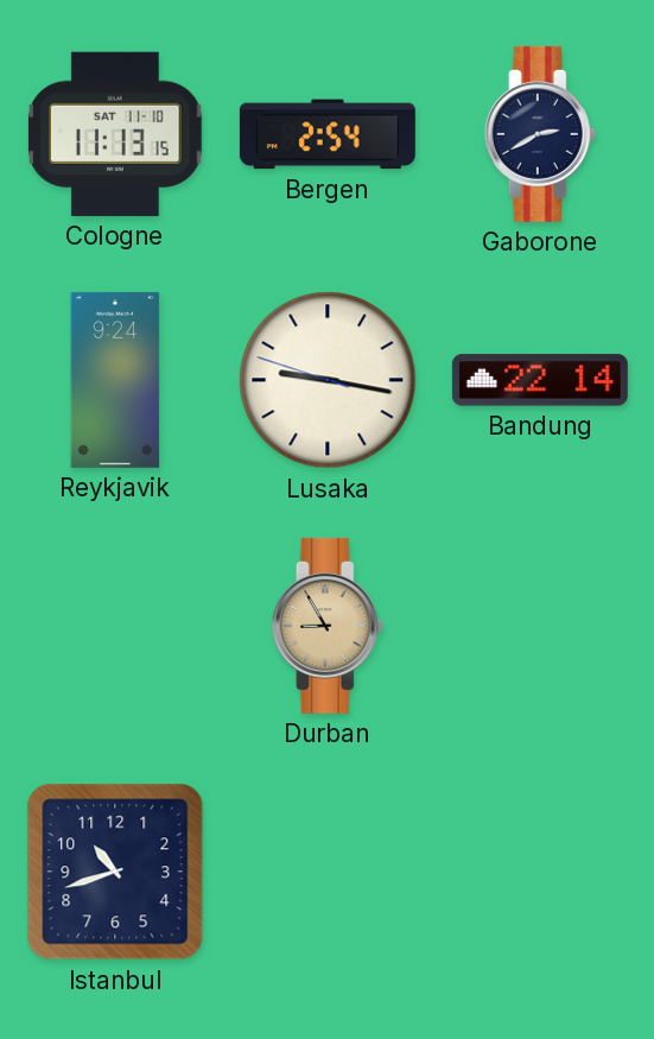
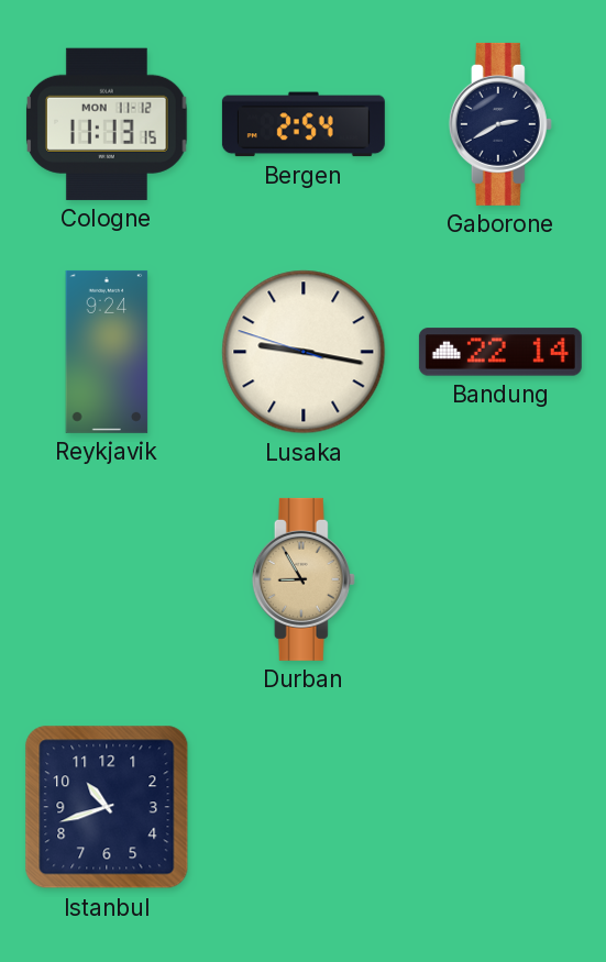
Cologne date: SAT 11-10 -> MON 11-12
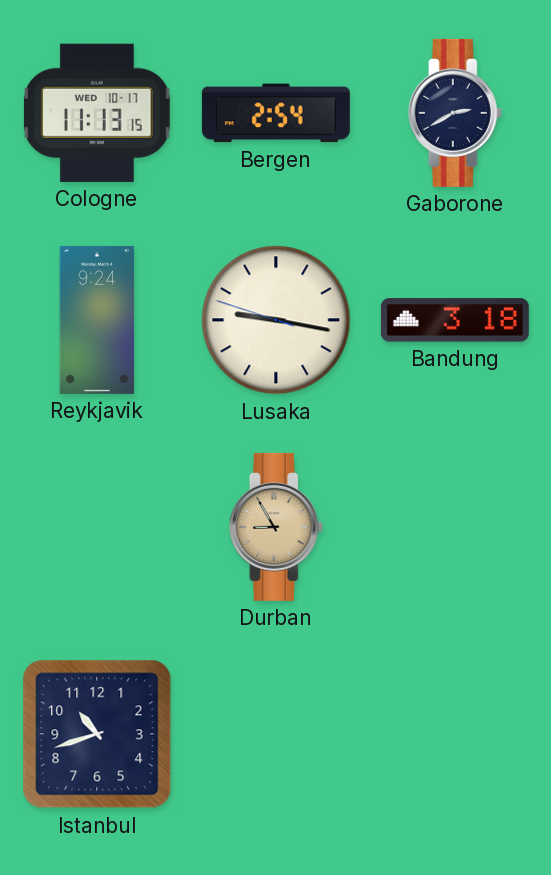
Cologne date: MON 11-12 -> WED 10-17
Bandung: 22:14 -> 3:18
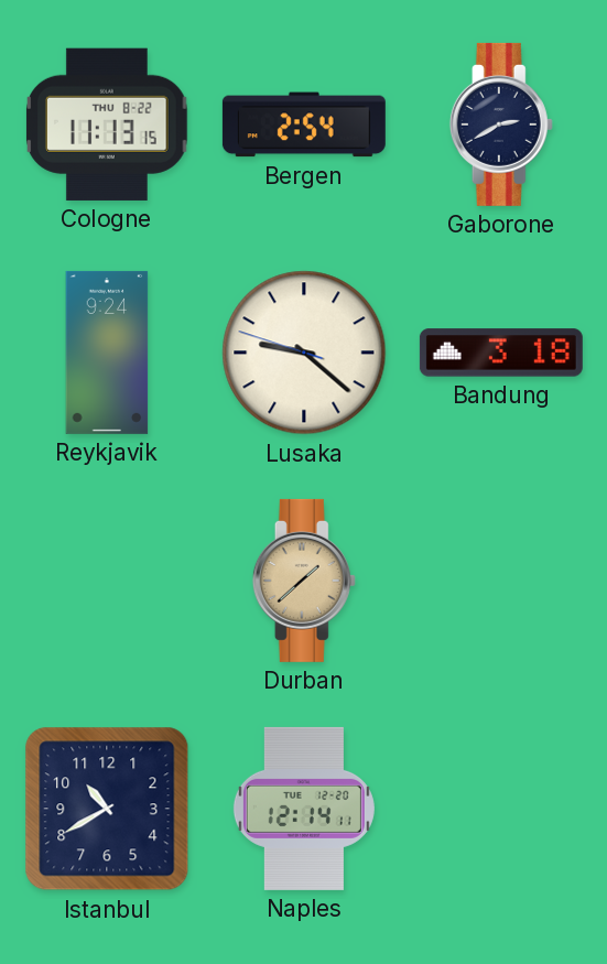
Cologne date: WED 10-17 -> THU 8-22
Lusaka: 9:16 -> 9:21
Durban: 8:55 -> 1:38
Istanbul: 10:42 -> 10:40
Naples: none -> 12:14
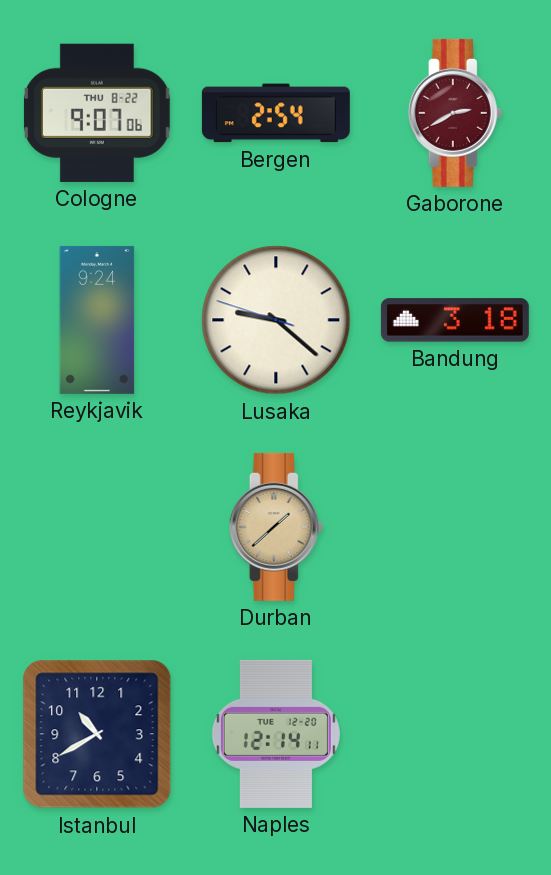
Cologne: 11:13 -> 9:07
Gaborone dial: navy -> burgundy
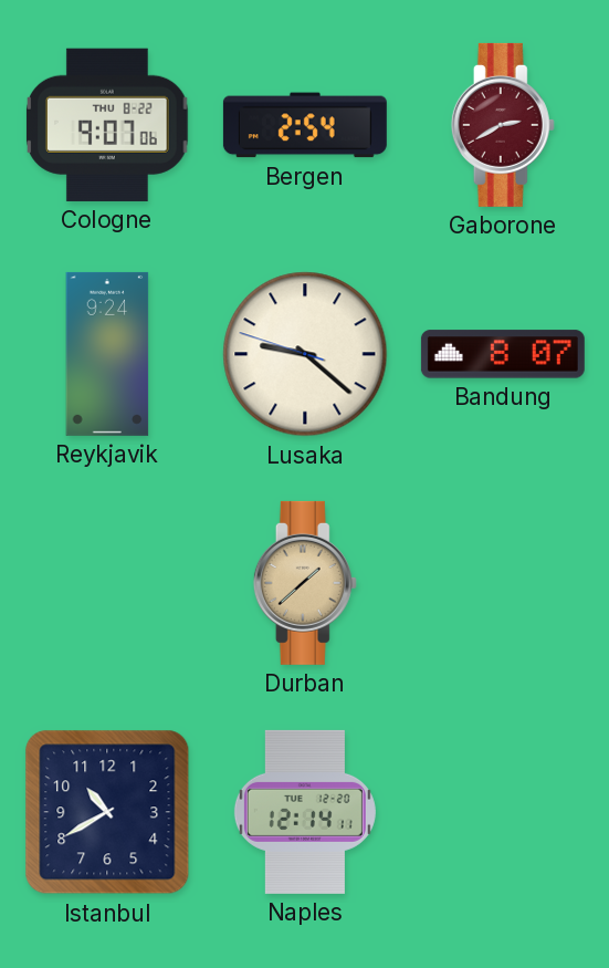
Bandung: 3:18 -> 8:07
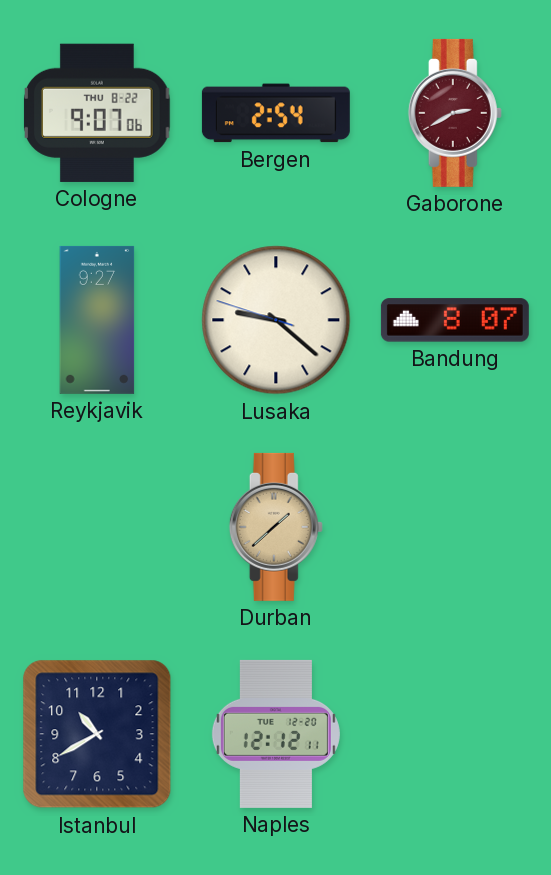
Reykjavik: 9:24 -> 9:27
Naples: 12:14 -> 12:12
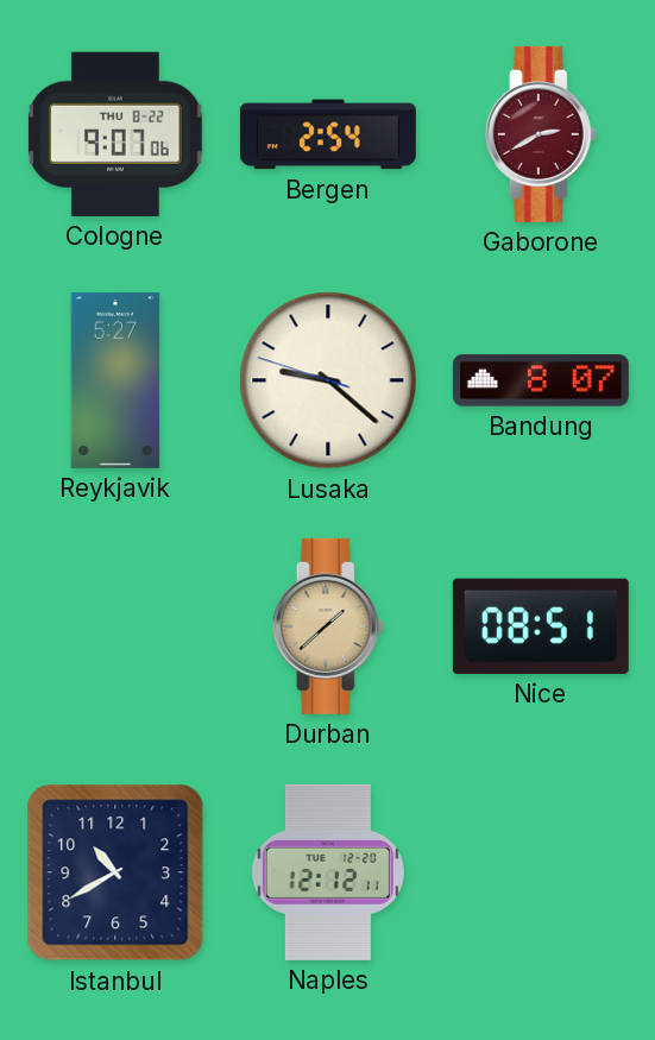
Reykjavik: 9:27 -> 5:27
Nice: none -> 08:51
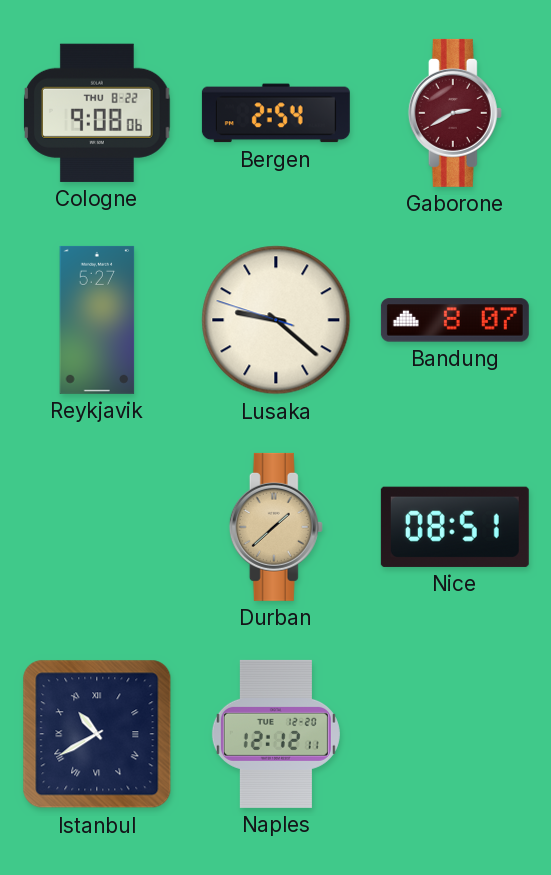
Cologne: 9:07 -> 9:08
Istanbul numerals: Arabic -> Roman
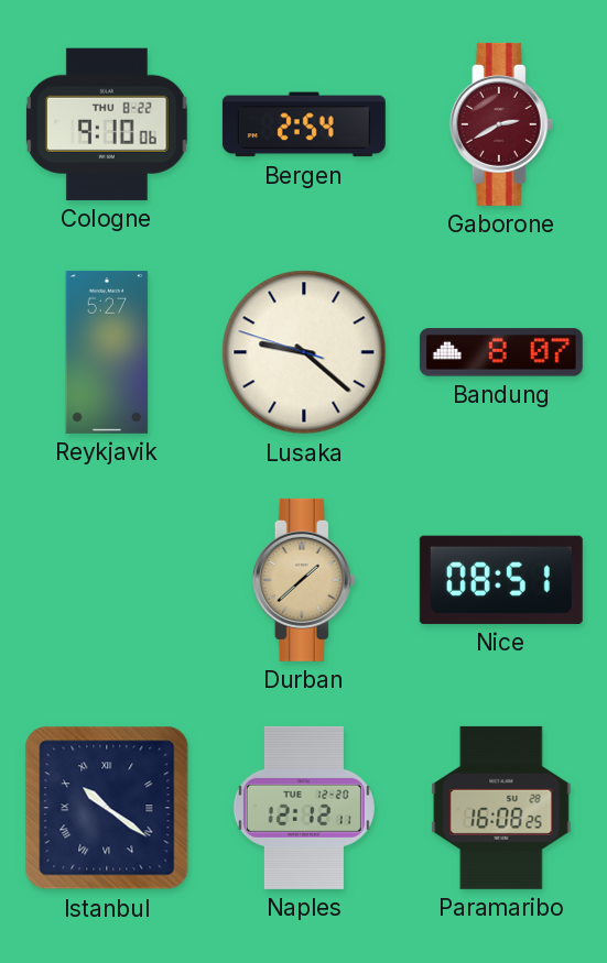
Cologne: 9:08 -> 9:10
Istanbul: 10:40 -> 10:21
Paramaribo: none -> 16:08
